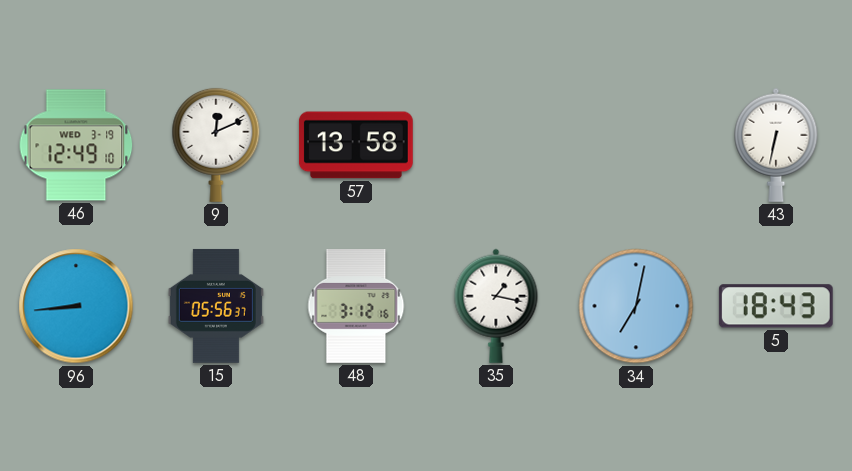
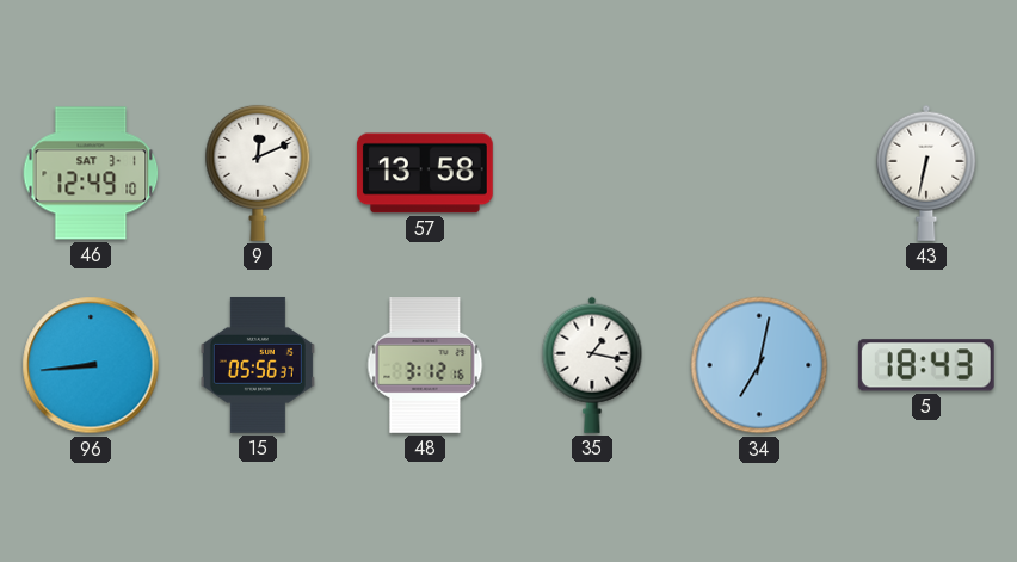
46 date: WED 3-19 -> SAT 3-1
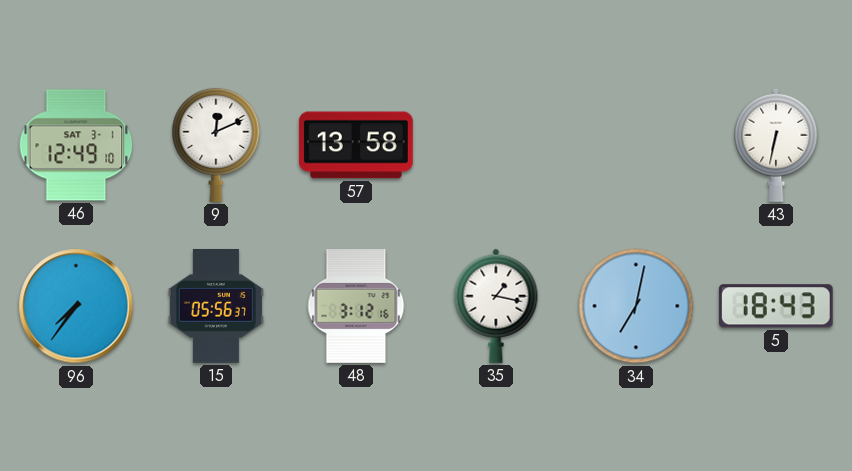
96: 8:44 -> 7:36
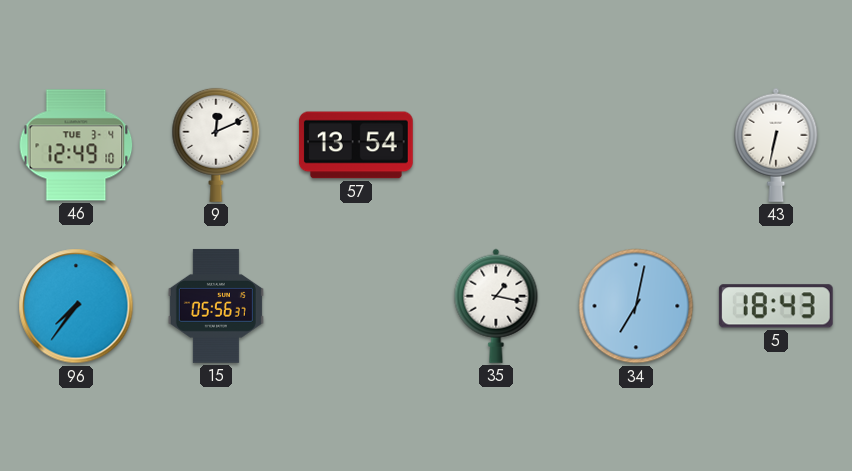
46 date: SAT 3-1 -> TUE 3-4
57: 13:58 -> 13:54
48: 3:12 -> none
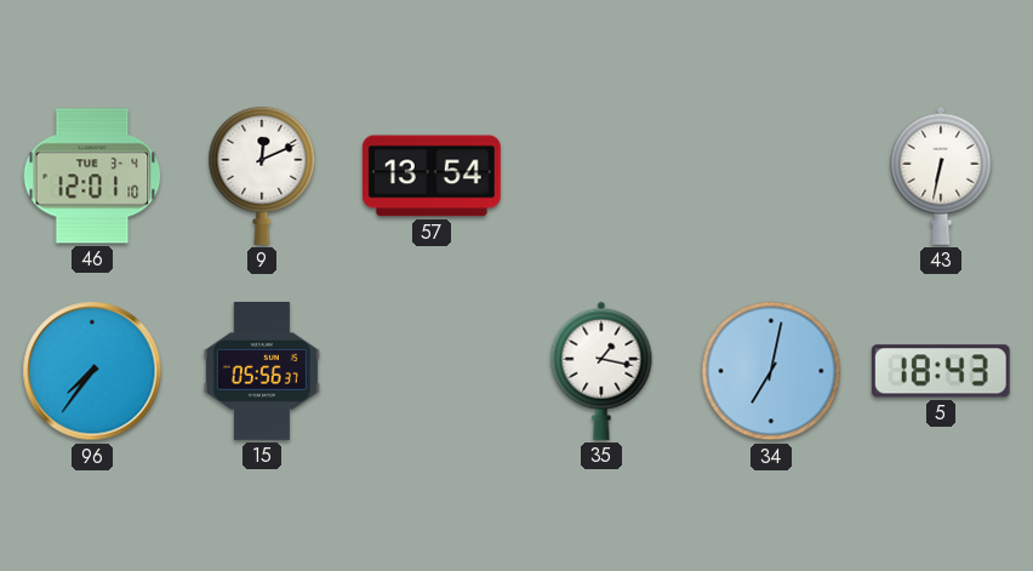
46: 12:49 -> 12:01
